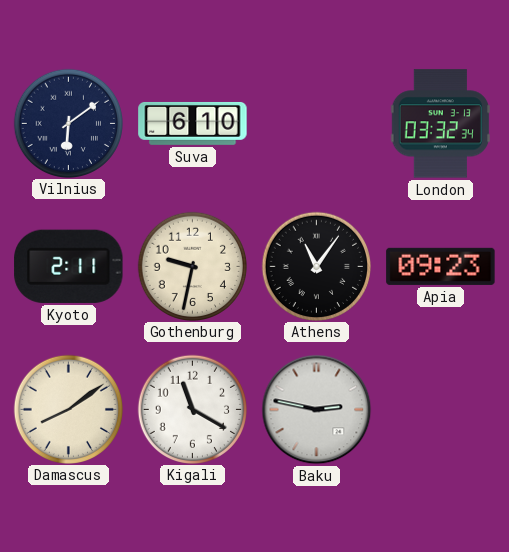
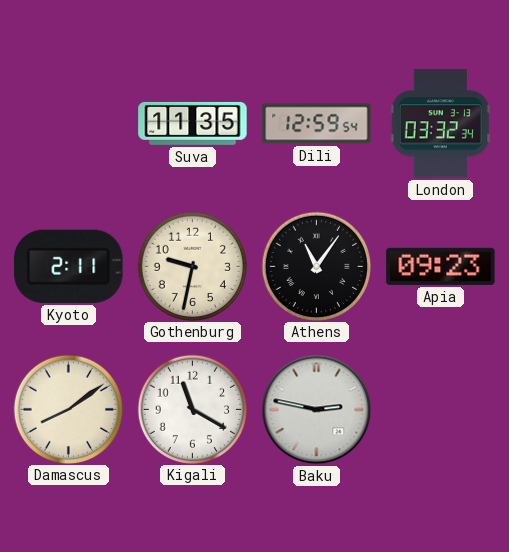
Vilnius: 6:09 -> none
Suva: 6:10 -> 11:35
Dili: none -> 12:59
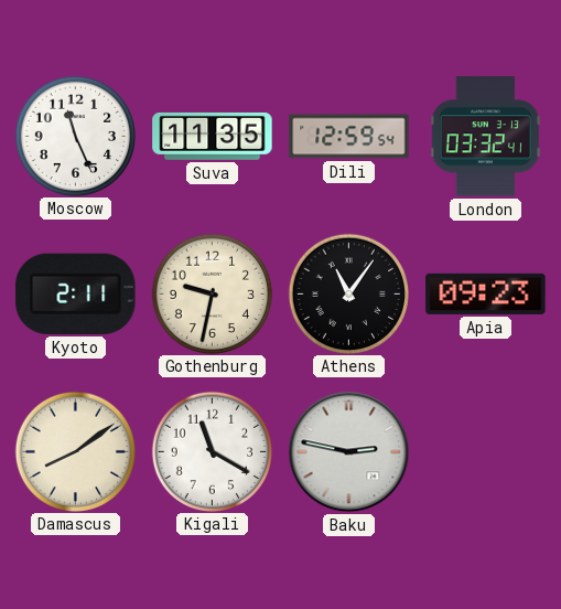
Moscow: none -> 11:26
London: 03:32:34 -> 03:32:41
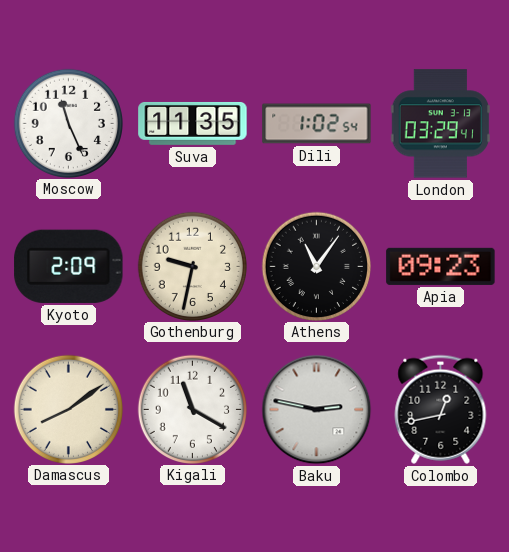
Dili: 12:59 -> 1:02
London: 03:32 -> 03:29
Kyoto: 2:11 -> 2:09
Colombo: none -> 12:43
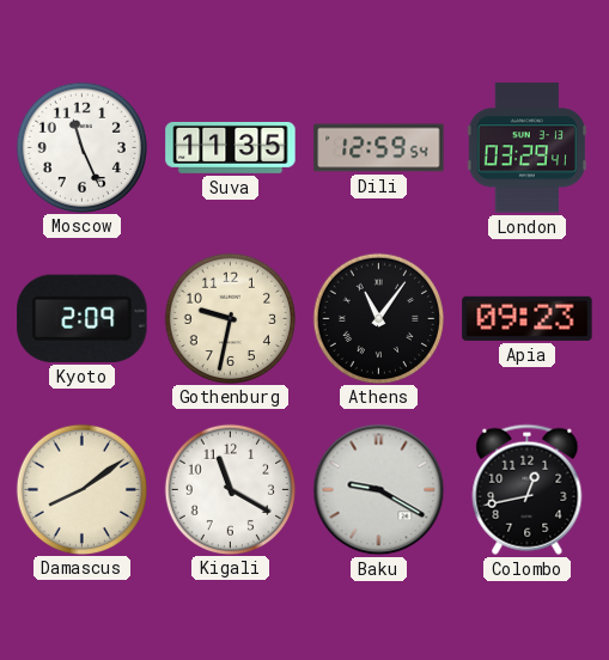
Dili: 1:02 -> 12:59
Baku: 2:47 -> 9:20
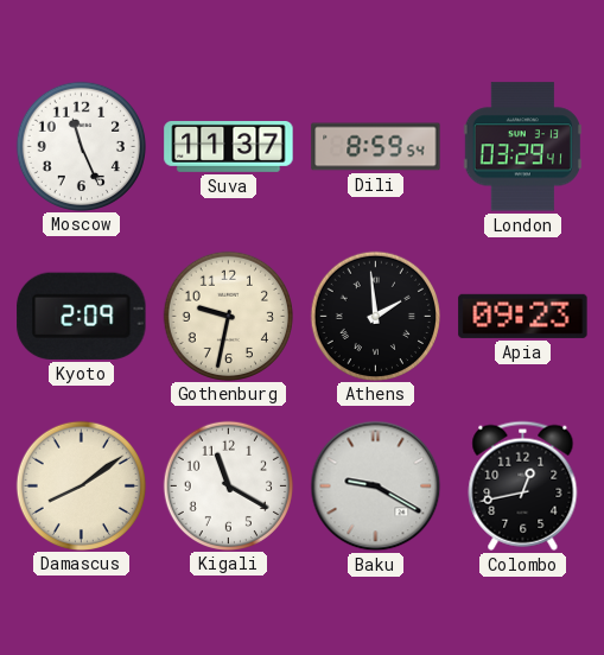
Suva: 11:35 -> 11:37
Dili: 12:59 -> 8:59
Athens: 11:06 -> 1:59
